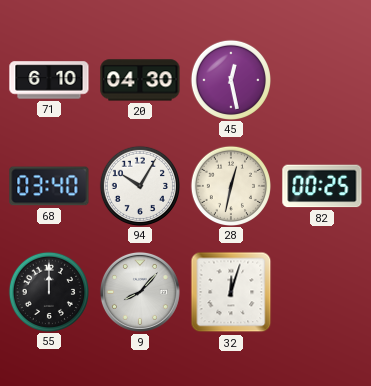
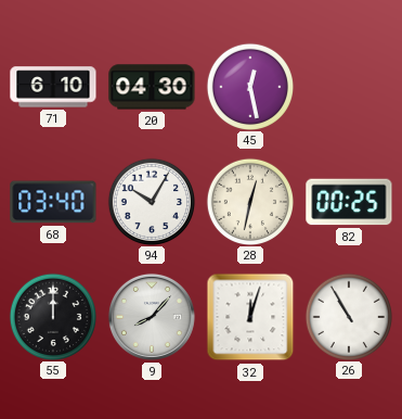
26: none -> 10:55
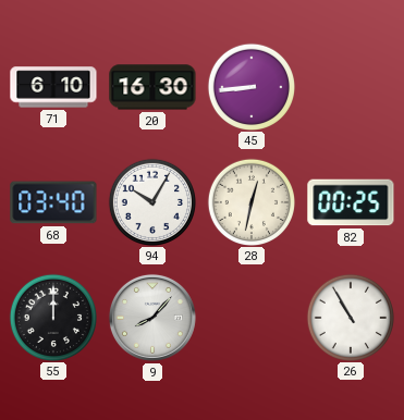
20: 04:30 -> 16:30
45: 12:28 -> 8:44
32: 12:03 -> none
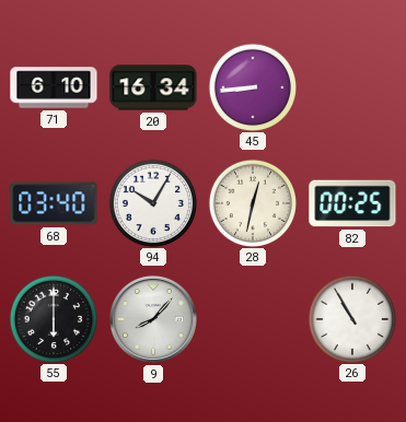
20: 16:30 -> 16:34
55: 12:00 -> 6:00
